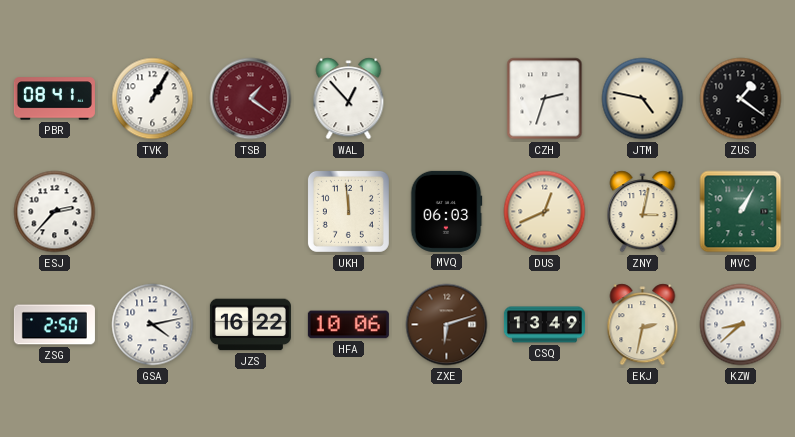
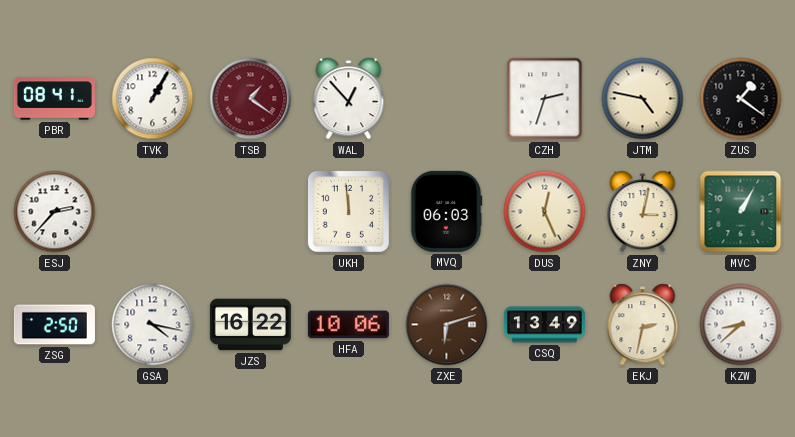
DUS: 12:41 -> 12:26
GSA: 4:13 -> 4:17
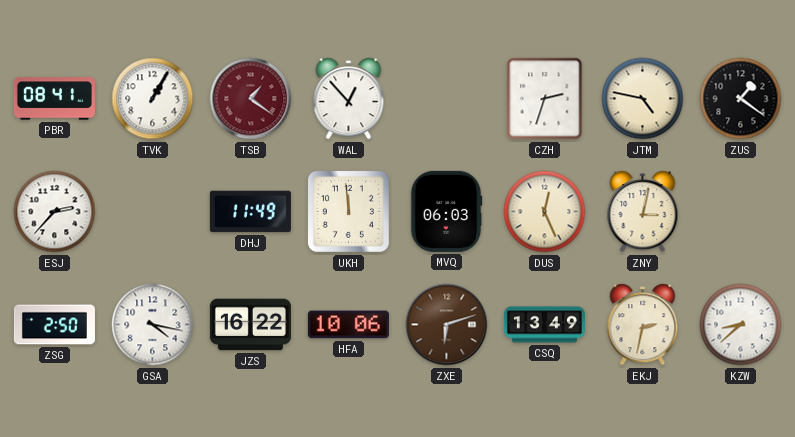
DHJ: none -> 11:49
MVC: 1:05 -> none
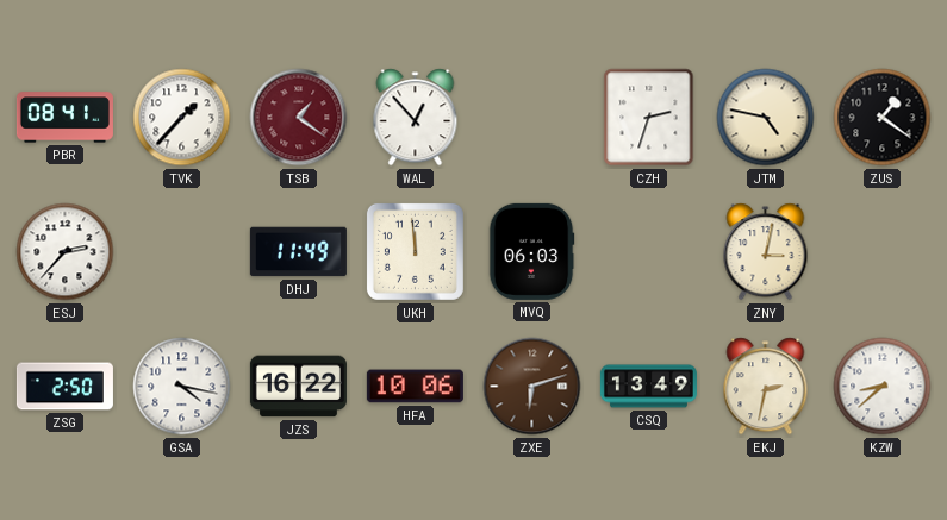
TVK: 1:05 -> 1:37
DUS: 12:26 -> none
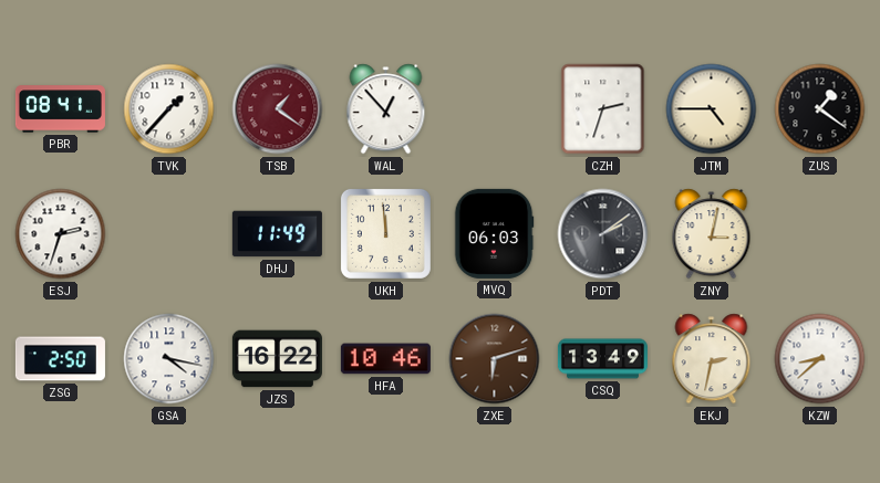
JTM: 4:47 -> 4:45
ESJ: 2:37 -> 2:33
PDT: none -> 2:09
HFA: 10:06 -> 10:46
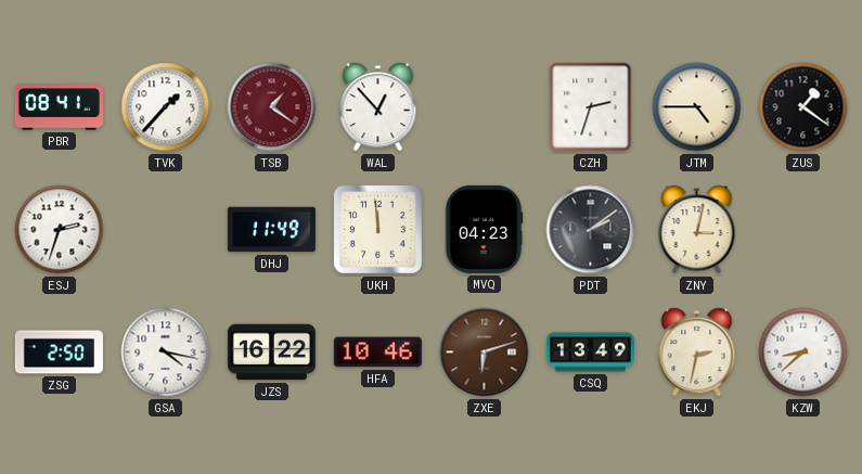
MVQ: 06:03 -> 04:23
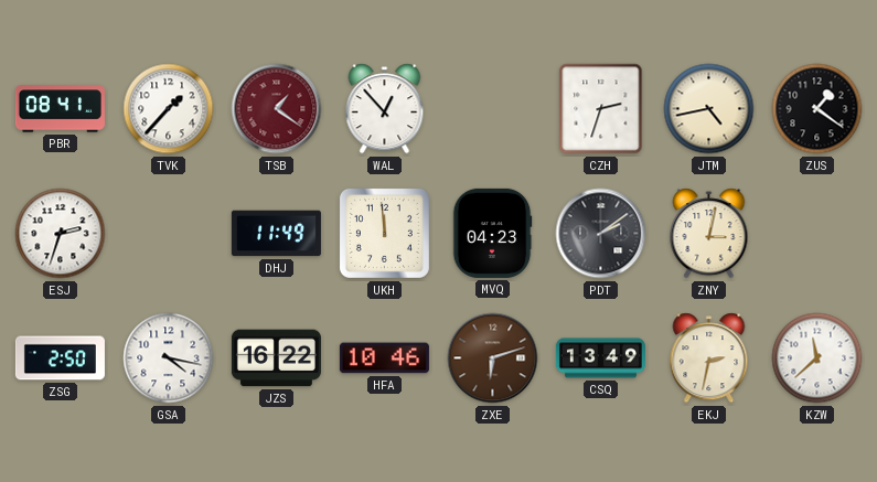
JTM: 4:45 -> 4:43
KZW: 8:38 -> 11:38
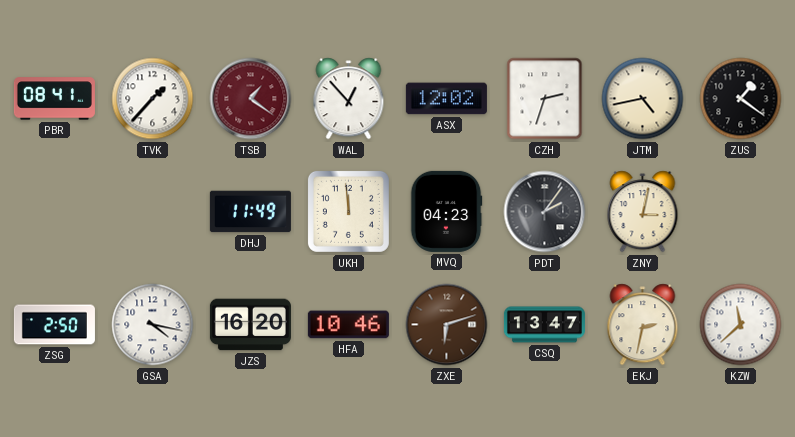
ASX: none -> 12:02
ESJ: 2:33 -> none
PDT: 2:09 -> 2:06
JZS: 16:22 -> 16:20
CSQ: 13:49 -> 13:47
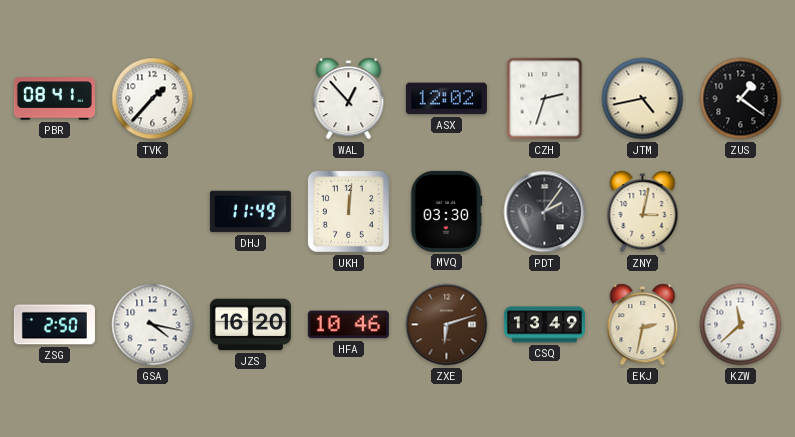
TSB: 1:21 -> none
UKH: 11:59 -> 12:01
MVQ: 04:23 -> 03:30
CSQ: 13:47 -> 13:49
